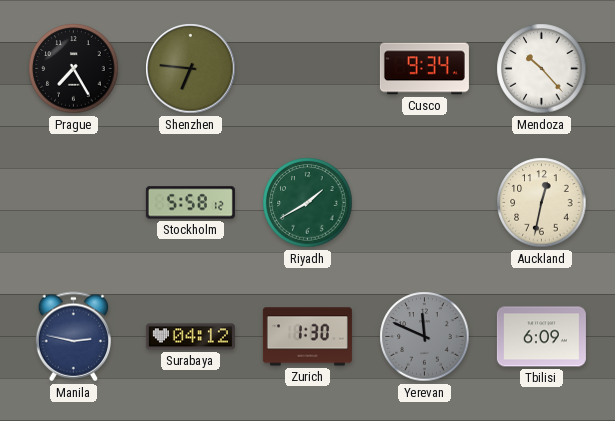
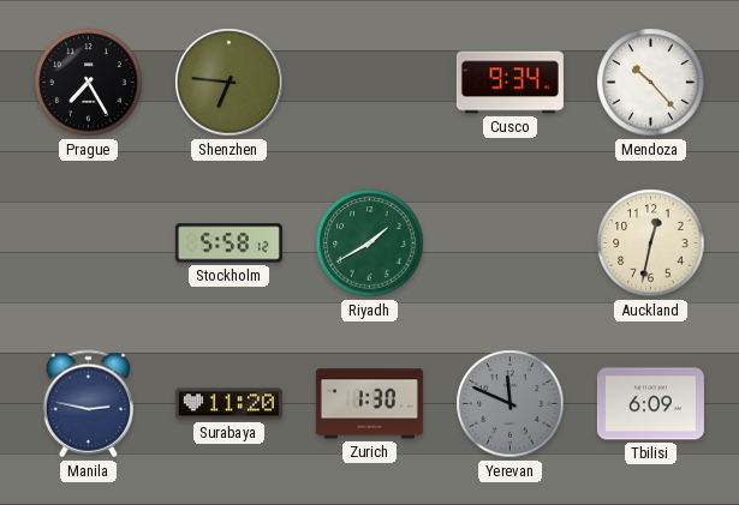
Surabaya: 04:12 -> 11:20
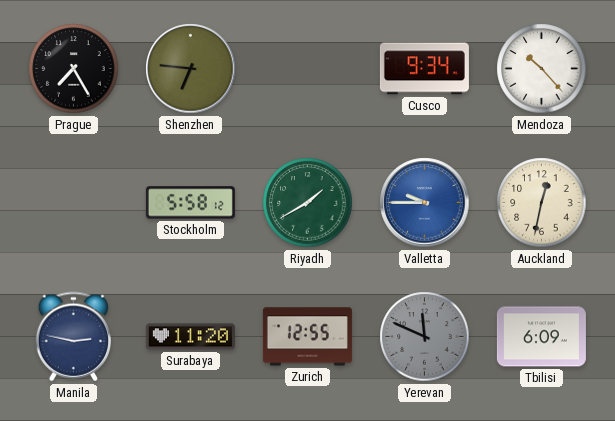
Valletta: none -> 9:45
Zurich: 1:30 -> 12:55
